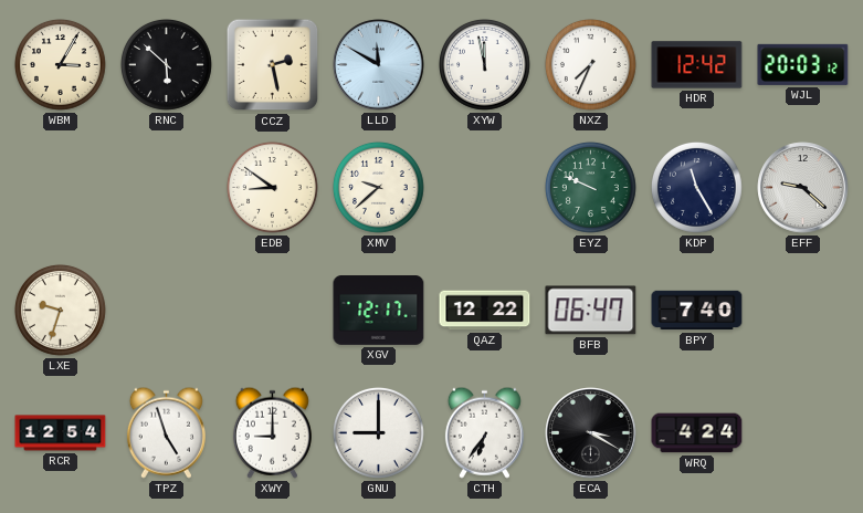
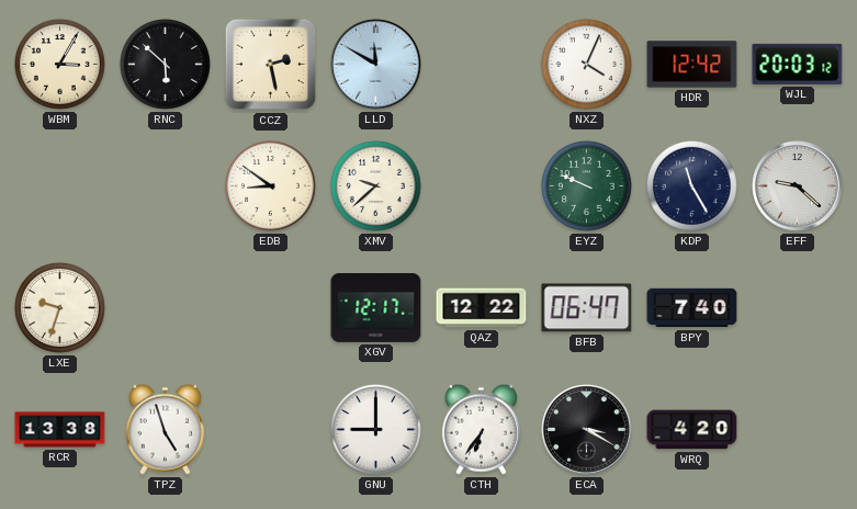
XYW: 11:58 -> none
NXZ: 7:34 -> 4:04
RCR: 12:54 -> 13:38
XWY: 9:00 -> none
WRQ: 4:24 -> 4:20
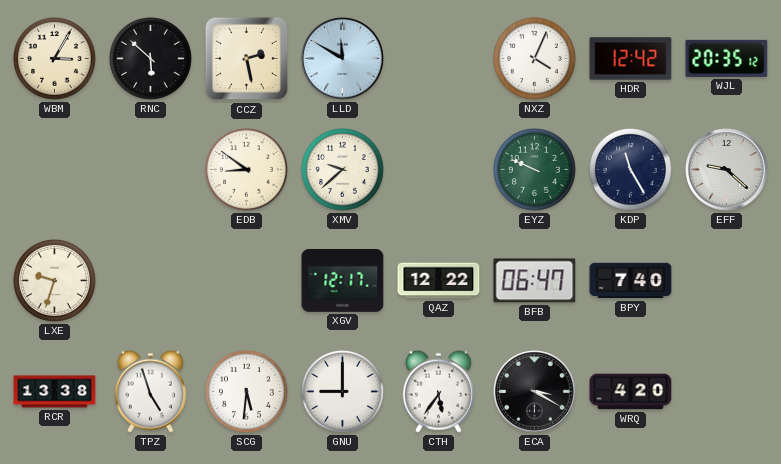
WJL: 20:03 -> 20:35
SCG: none -> 5:31
CTH: 6:36 -> 5:36
